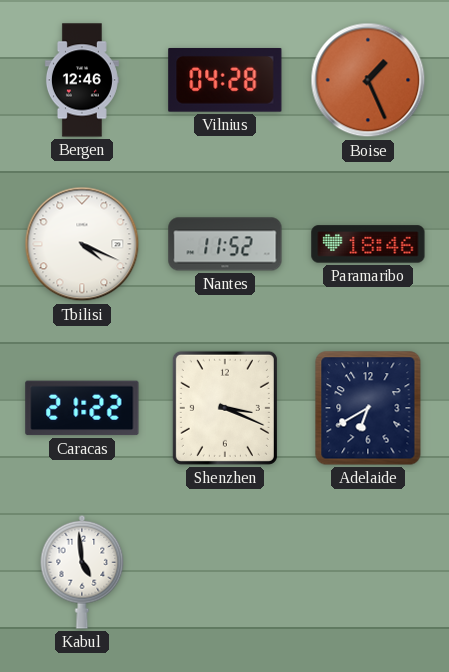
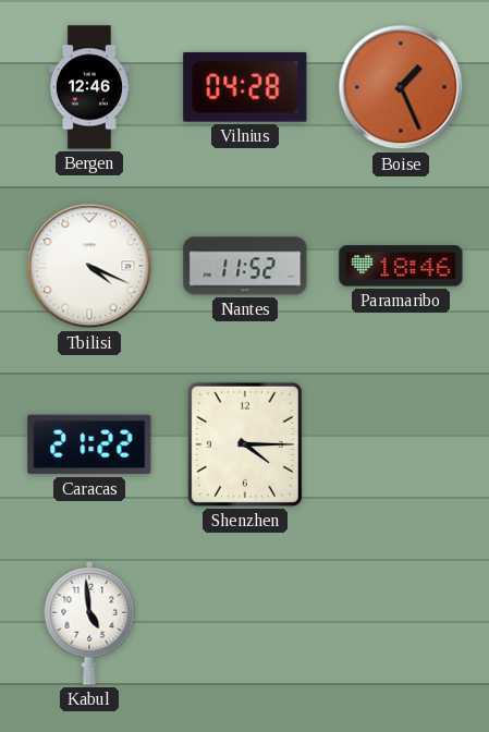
Shenzhen: 3:19 -> 4:15
Adelaide: 6:40 -> none
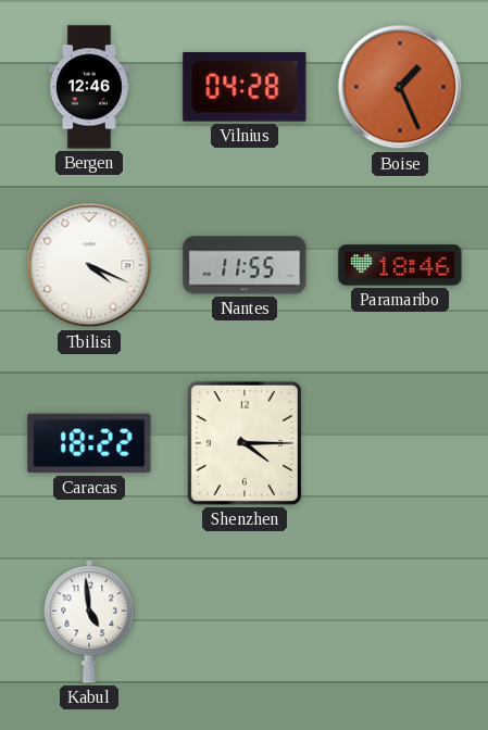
Nantes: 11:52 -> 11:55
Caracas: 21:22 -> 18:22
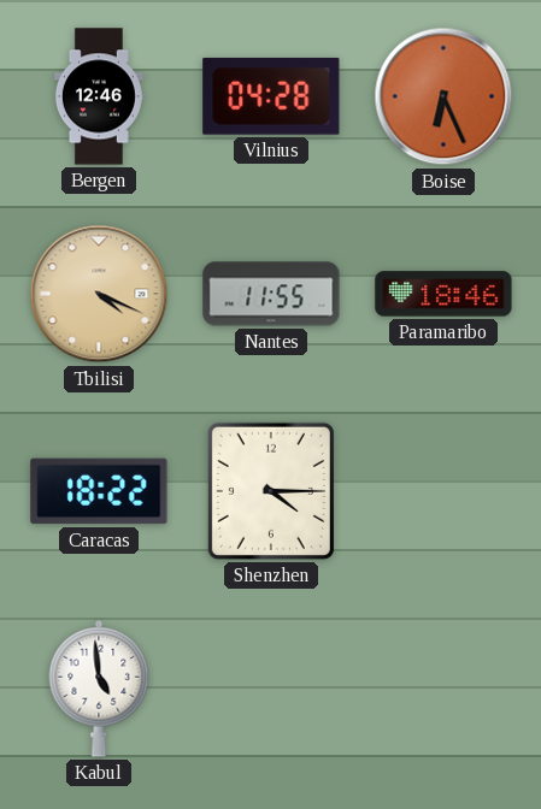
Boise: 1:26 -> 6:26
Tbilisi dial: white -> champagne
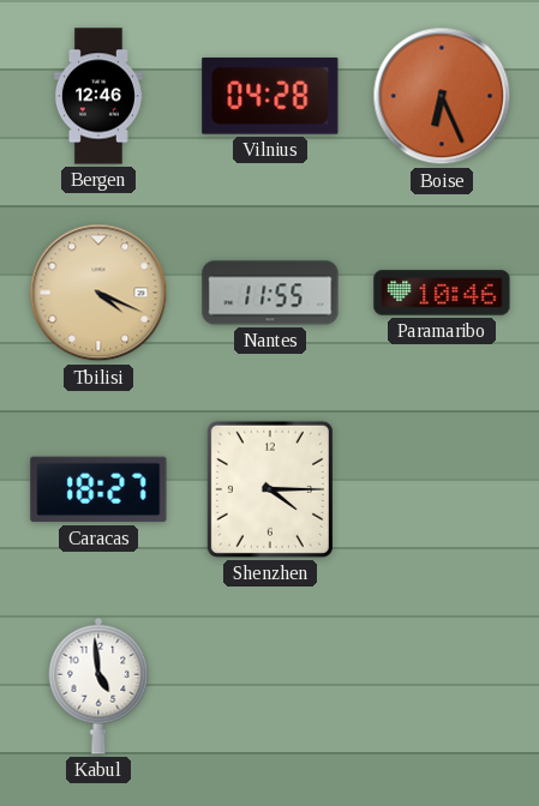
Paramaribo: 18:46 -> 10:46
Caracas: 18:22 -> 18:27
